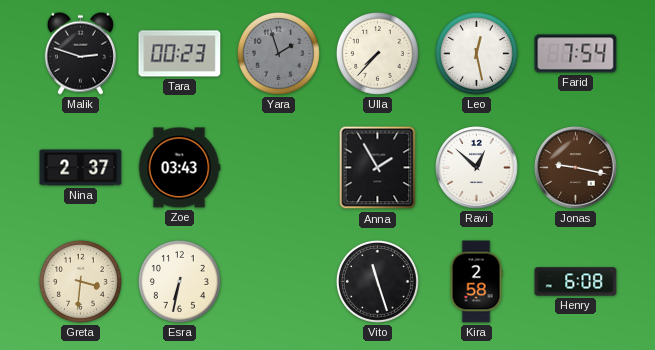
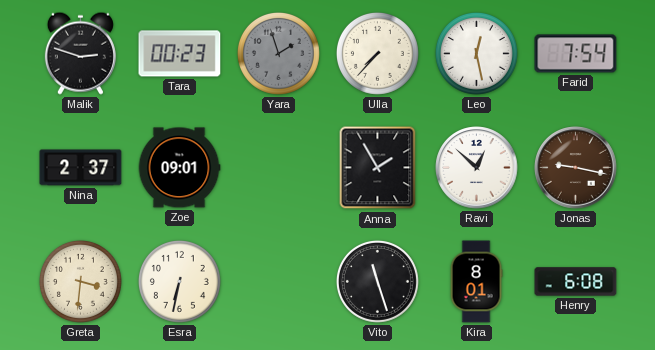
Zoe: 03:43 -> 09:01
Kira: 2:58 -> 8:01
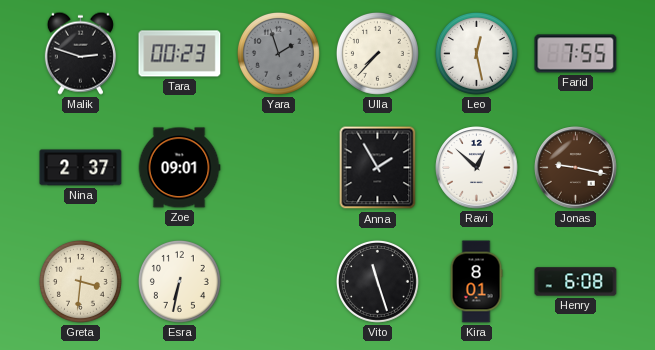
Farid: 7:54 -> 7:55
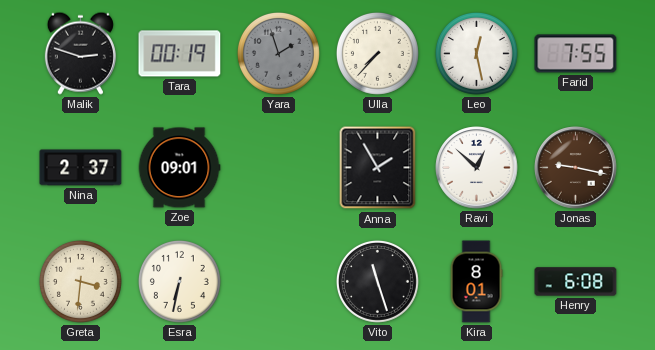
Tara: 00:23 -> 00:19
